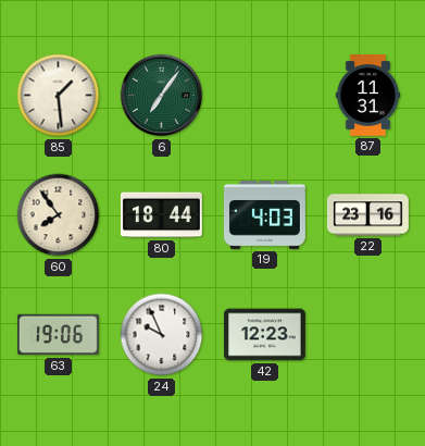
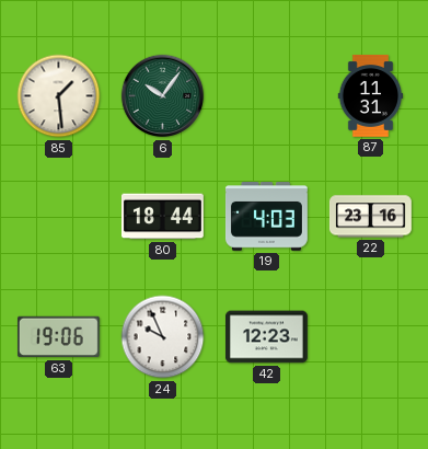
6: 7:06 -> 10:06
60: 7:54 -> none
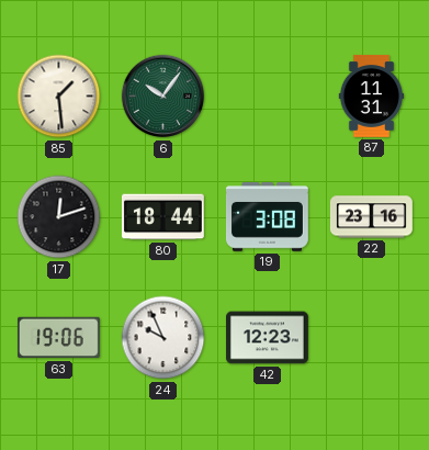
17: none -> 12:12
19: 4:03 -> 3:08
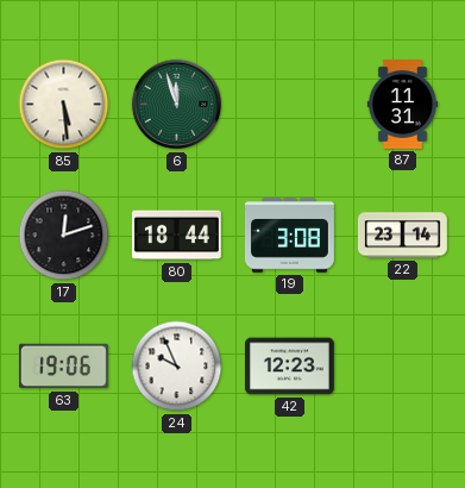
85: 1:29 -> 5:29
6: 10:06 -> 11:57
22: 23:16 -> 23:14
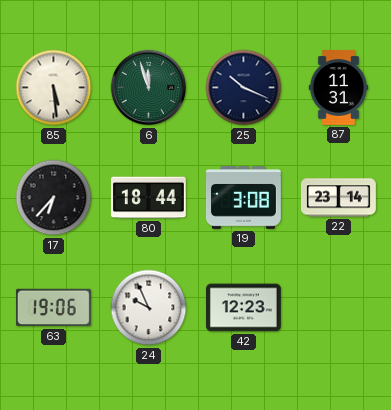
25: none -> 10:19
17: 12:12 -> 6:37
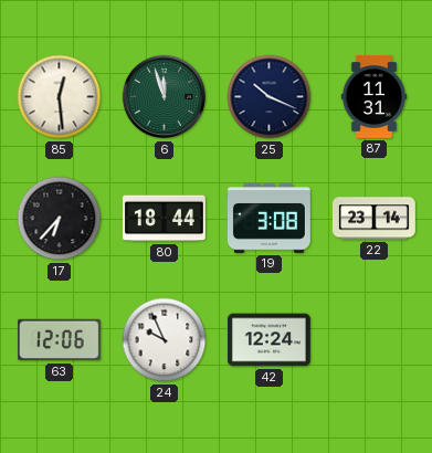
85: 5:29 -> 12:29
63: 19:06 -> 12:06
42: 12:23 -> 12:24
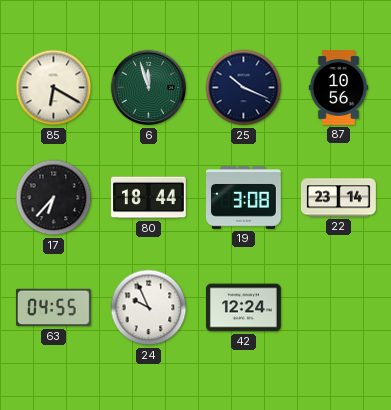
85: 12:29 -> 6:20
87: 11:31 -> 10:56
63: 12:06 -> 04:55
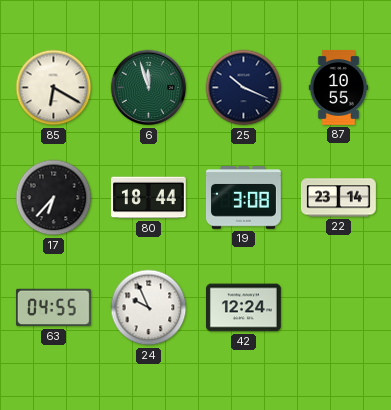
87: 10:56 -> 10:55
